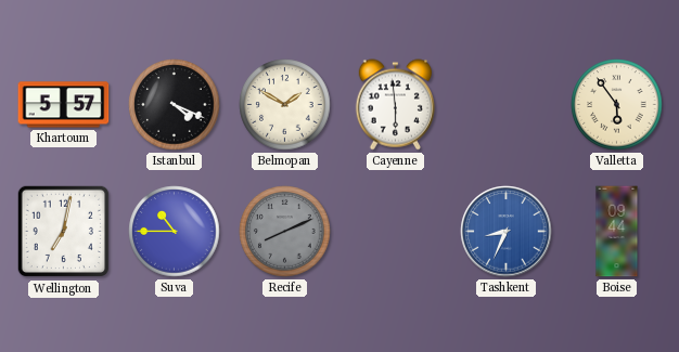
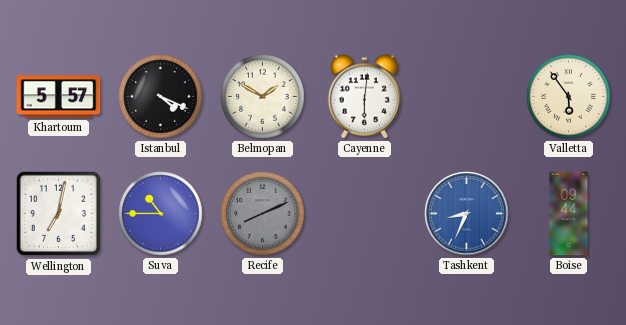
Cayenne: 5:59 -> 6:01
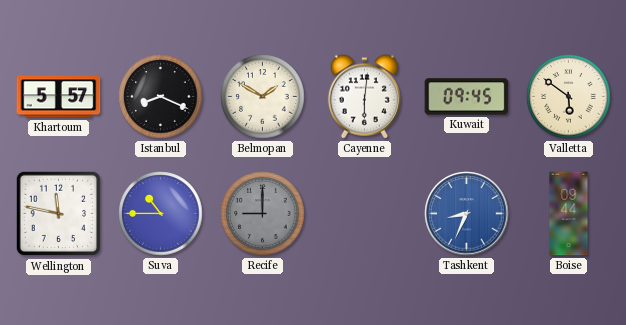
Istanbul: 4:19 -> 8:19
Kuwait: none -> 09:45
Valletta: 5:54 -> 5:51
Wellington: 7:02 -> 11:47
Recife: 8:11 -> 9:00
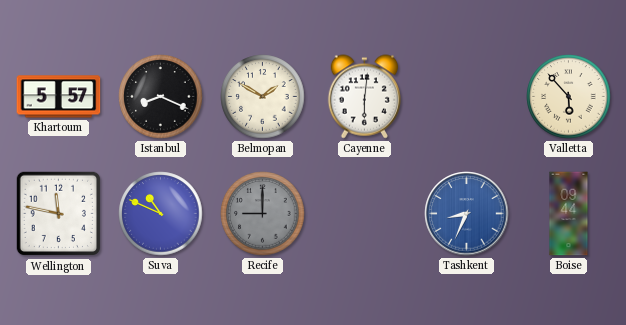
Kuwait: 09:45 -> none
Valletta: 5:51 -> 5:53
Suva: 10:45 -> 10:49
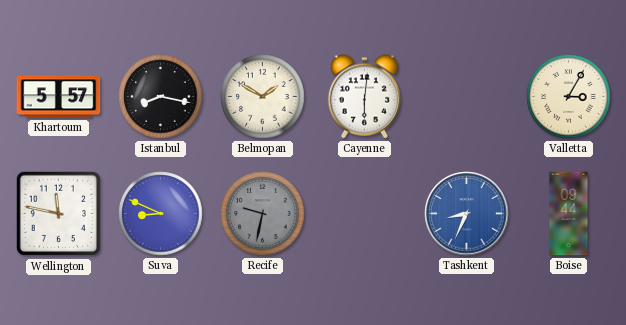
Istanbul: 8:19 -> 8:17
Valletta: 5:53 -> 3:05
Suva: 10:49 -> 8:49
Recife: 9:00 -> 9:32
